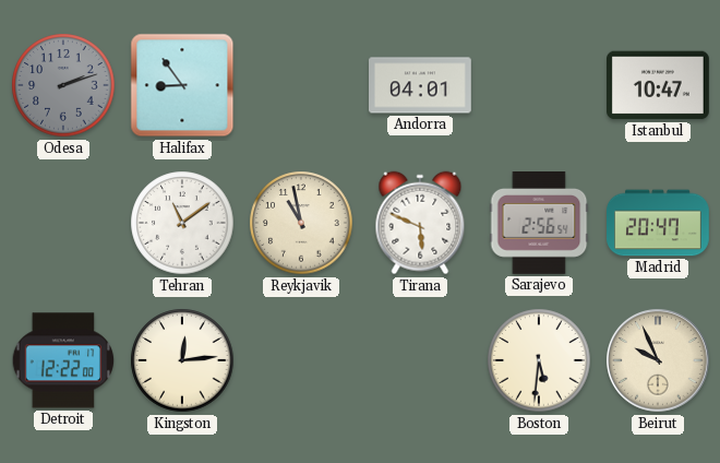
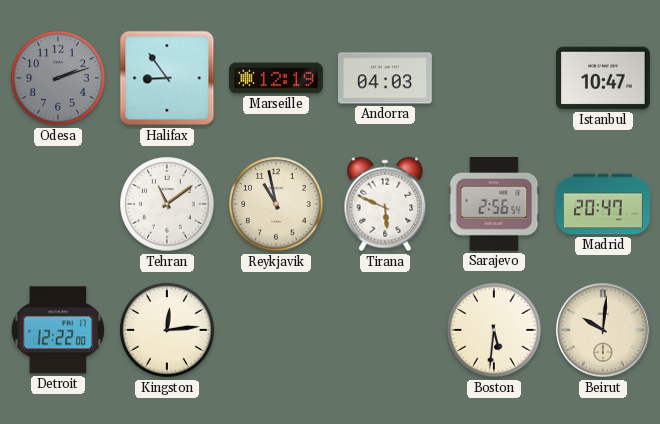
Marseille: none -> 12:19
Andorra: 04:01 -> 04:03
Beirut: 9:56 -> 10:01
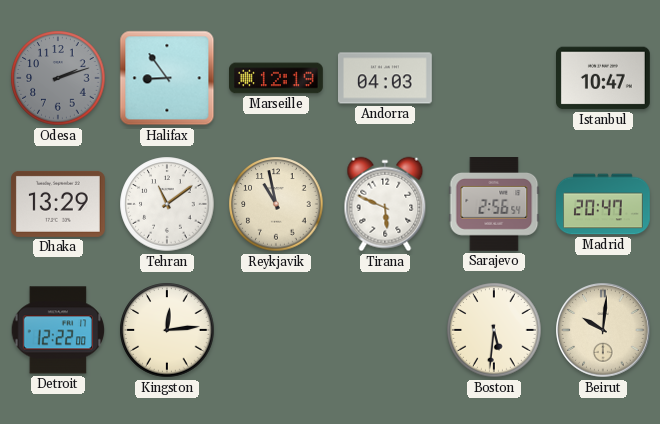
Dhaka: none -> 13:29
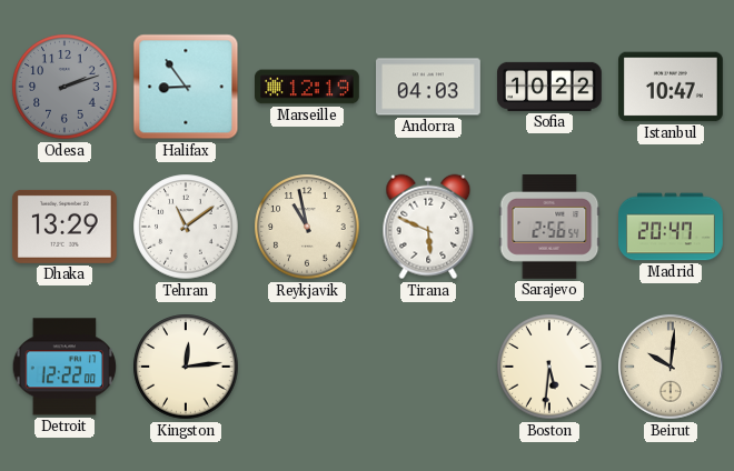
Sofia: none -> 10:22
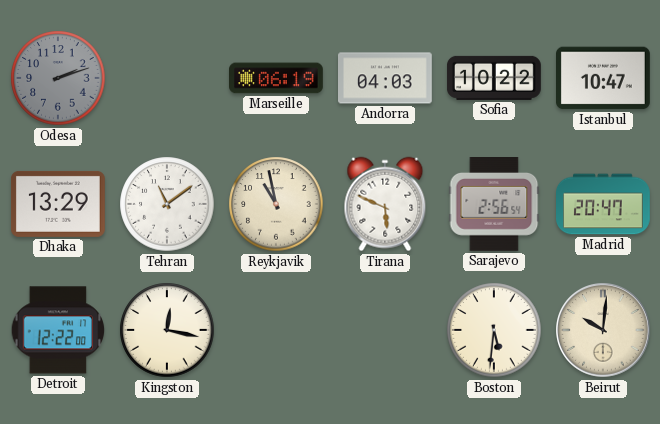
Halifax: 8:54 -> none
Marseille: 12:19 -> 06:19
Kingston: 12:14 -> 12:17
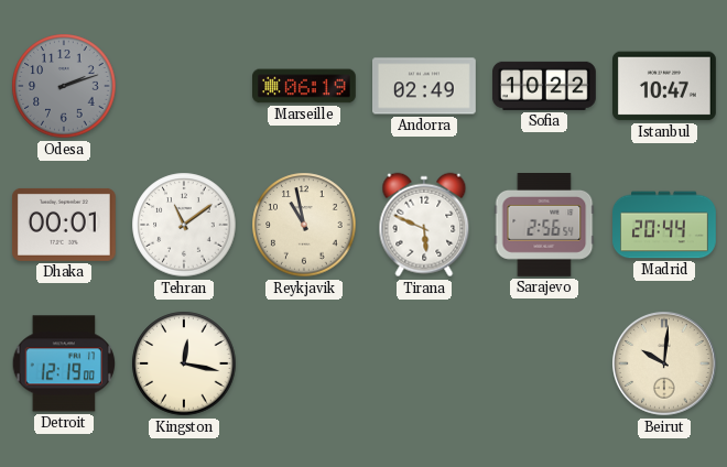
Andorra: 04:03 -> 02:49
Dhaka: 13:29 -> 00:01
Madrid: 20:47 -> 20:44
Detroit: 12:22 -> 12:19
Boston: 5:31 -> none
